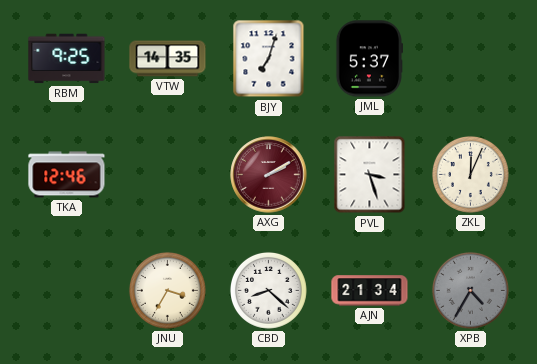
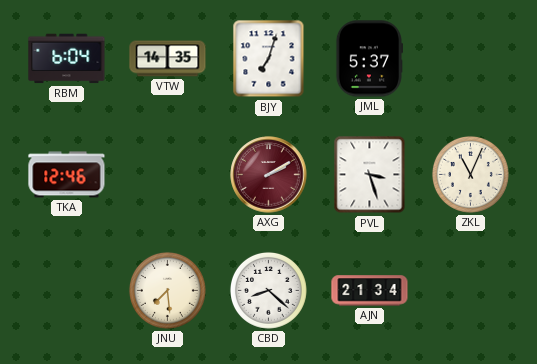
RBM: 9:25 -> 6:04
ZKL: 12:04 -> 11:04
JNU: 3:35 -> 7:29
XPB: 4:35 -> none
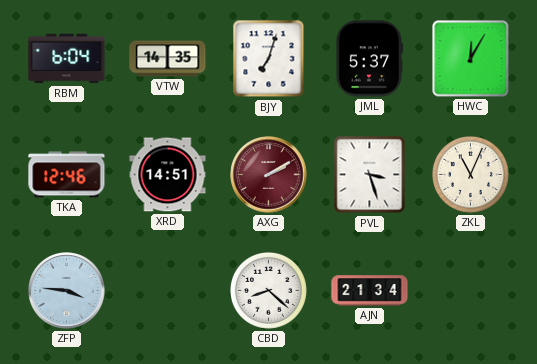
HWC: none -> 12:05
XRD: none -> 14:51
ZFP: none -> 3:46
JNU: 7:29 -> none
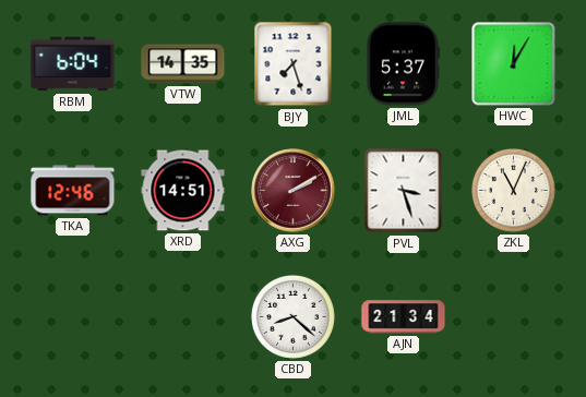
BJY: 7:03 -> 7:27
ZFP: 3:46 -> none
